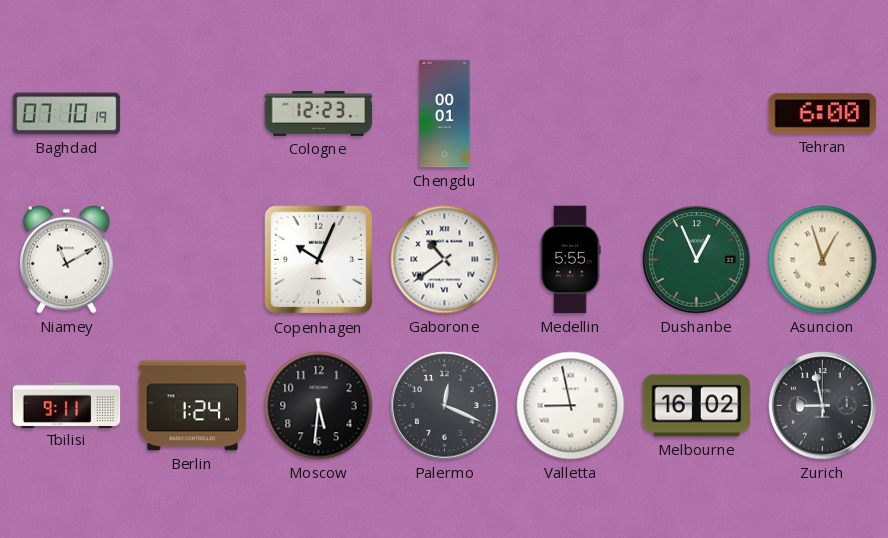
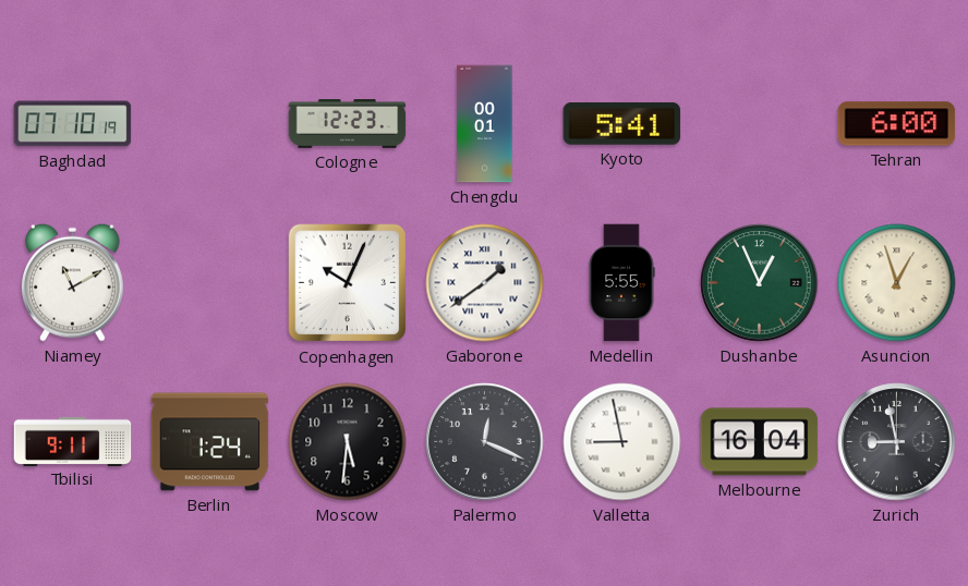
Kyoto: none -> 5:41
Gaborone: 10:39 -> 1:39
Melbourne: 16:02 -> 16:04
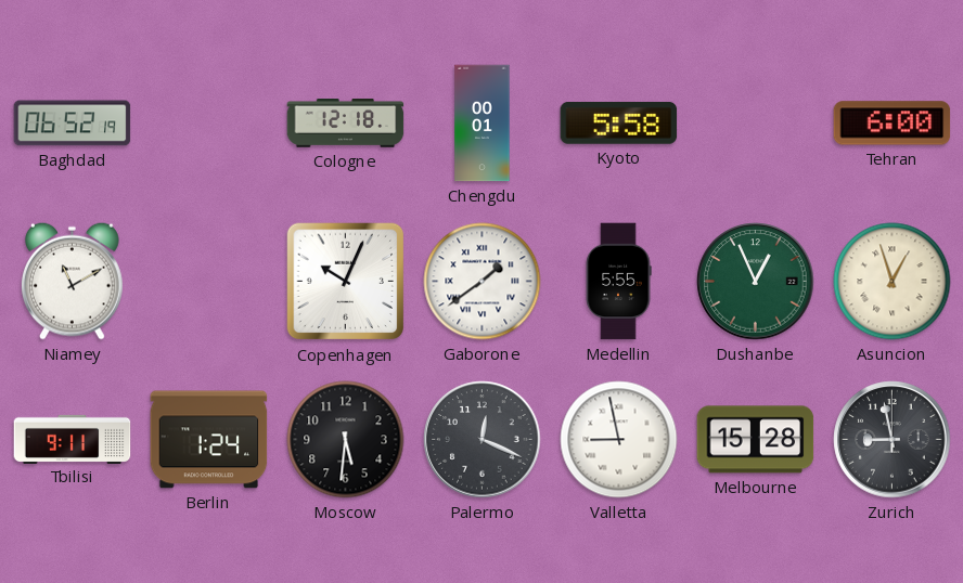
Baghdad: 07:10 -> 06:52
Cologne: 12:23 -> 12:18
Kyoto: 5:41 -> 5:58
Melbourne: 16:04 -> 15:28
